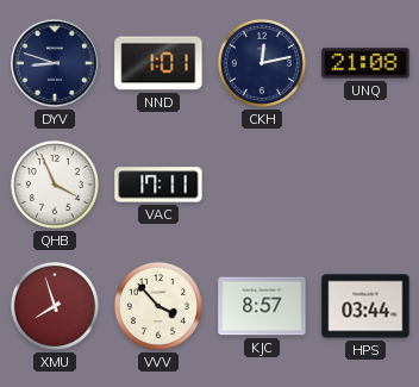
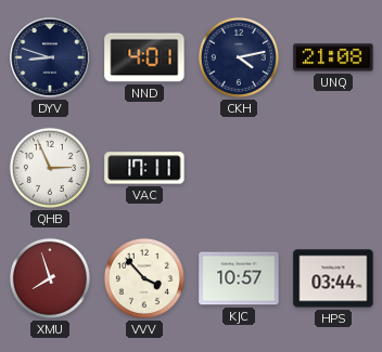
NND: 1:01 -> 4:01
CKH: 12:13 -> 4:13
QHB: 3:56 -> 2:56
KJC: 8:57 -> 10:57
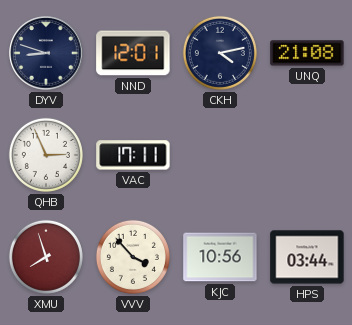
NND: 4:01 -> 12:01
KJC: 10:57 -> 10:56
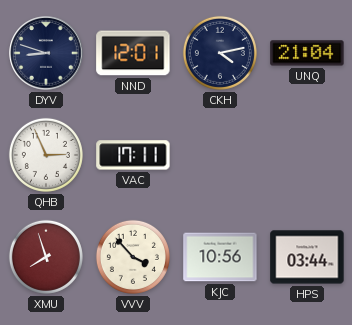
UNQ: 21:08 -> 21:04
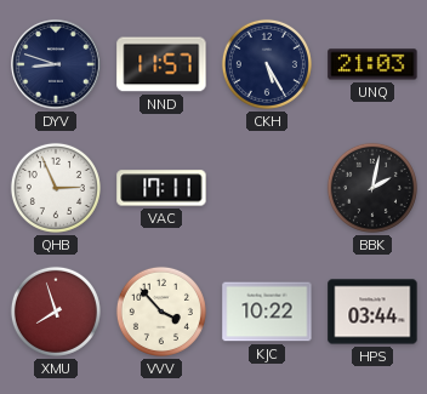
NND: 12:01 -> 11:57
CKH: 4:13 -> 5:25
UNQ: 21:04 -> 21:03
BBK: none -> 2:02
KJC: 10:56 -> 10:22
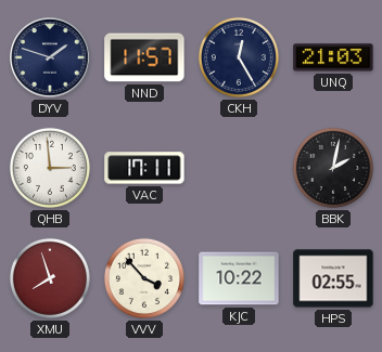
DYV: 8:48 -> 1:48
CKH: 5:25 -> 12:25
QHB: 2:56 -> 2:59
HPS: 03:44 -> 02:55
